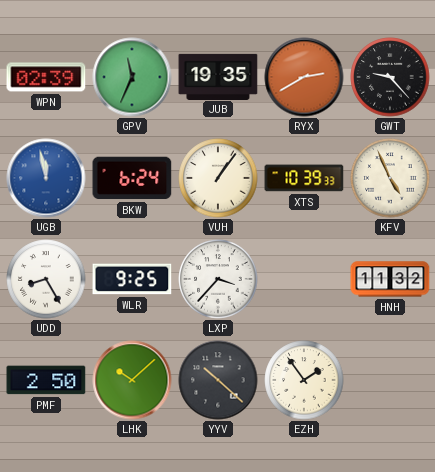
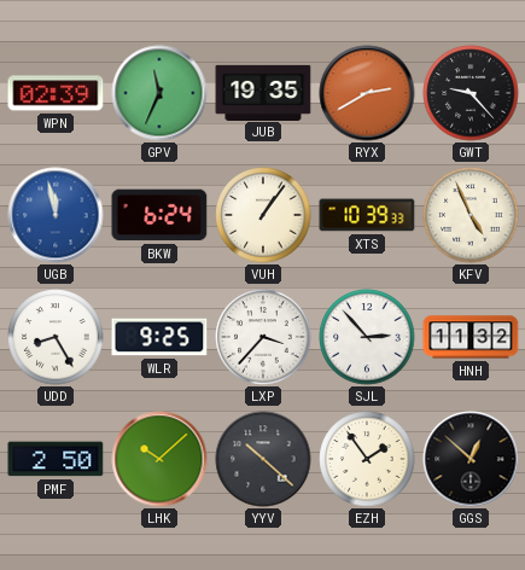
SJL: none -> 2:53
GGS: none -> 12:52
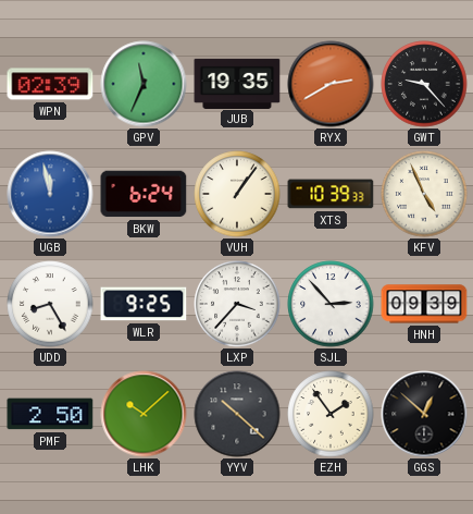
HNH: 11:32 -> 09:39
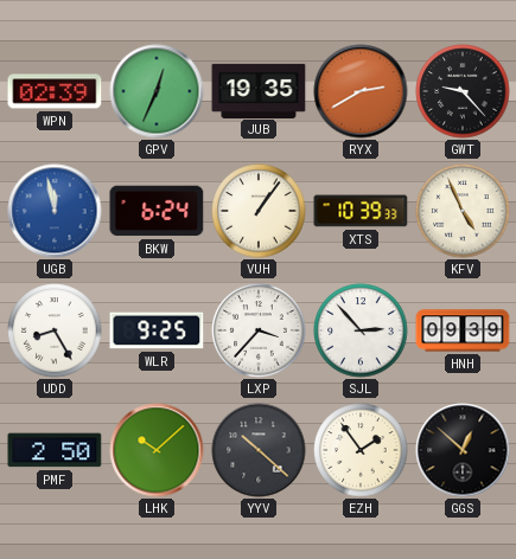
GPV: 11:34 -> 12:34
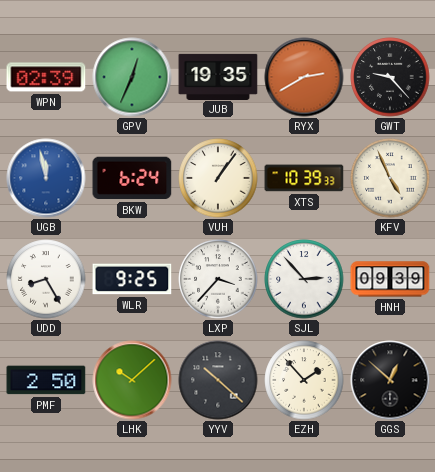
EZH: 1:54 -> 1:53
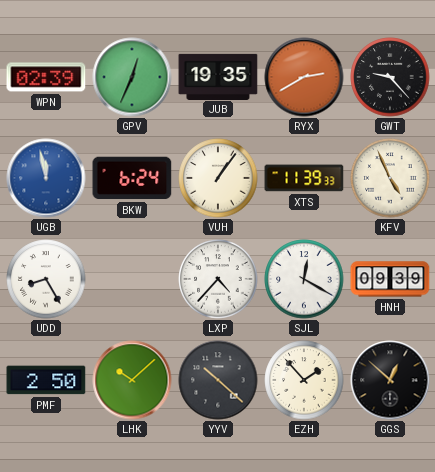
XTS: 10:39 -> 11:39
WLR: 9:25 -> none
LXP: 3:37 -> 4:37
SJL: 2:53 -> 12:20
